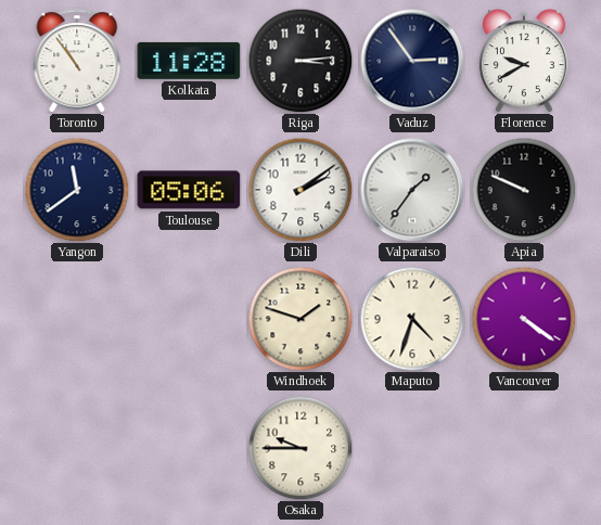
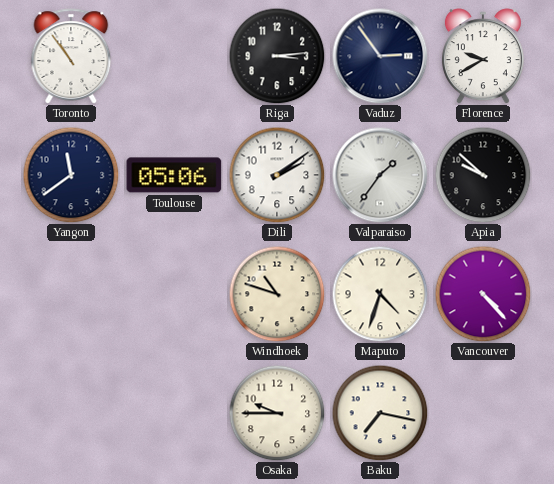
Kolkata: 11:28 -> none
Apia: 9:49 -> 9:52
Windhoek: 1:48 -> 10:48
Vancouver: 4:21 -> 4:23
Baku: none -> 7:17
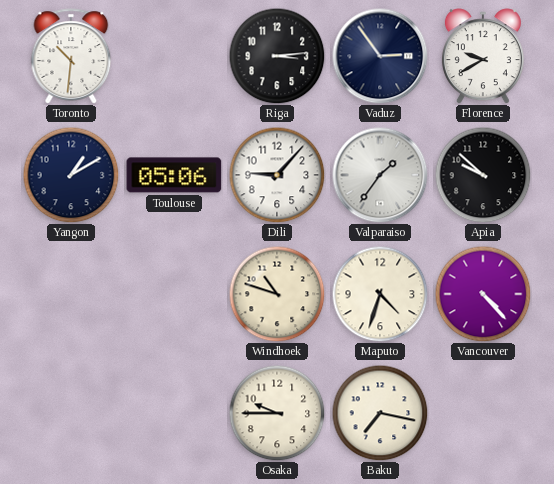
Toronto: 10:54 -> 10:31
Yangon: 11:39 -> 1:10
Dili: 2:09 -> 9:07
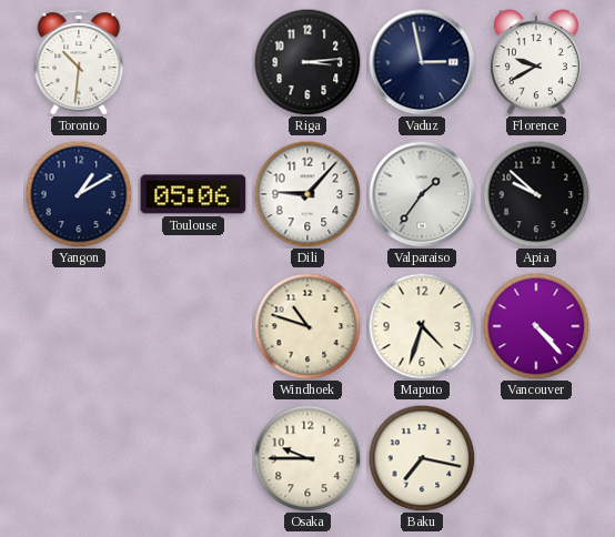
Vaduz: 2:54 -> 2:58
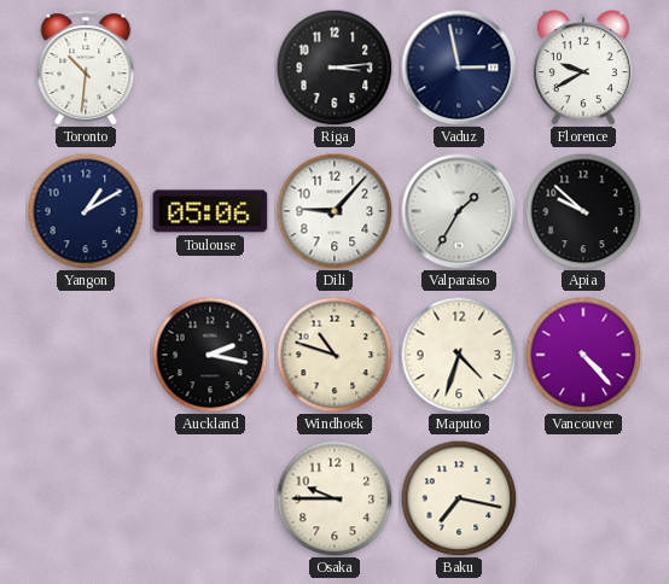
Valparaiso: 1:36 -> 1:35
Auckland: none -> 2:17
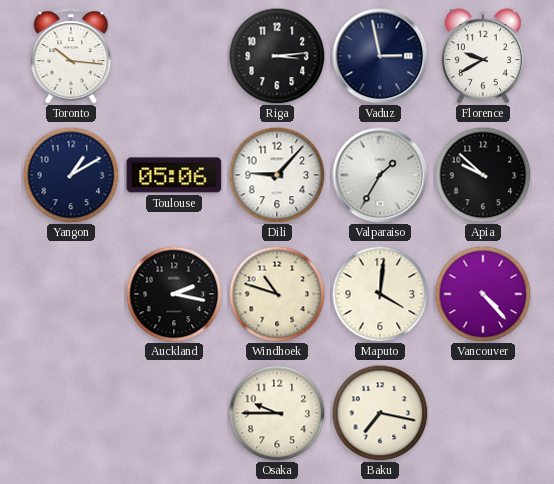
Toronto: 10:31 -> 10:16
Maputo: 4:33 -> 4:01
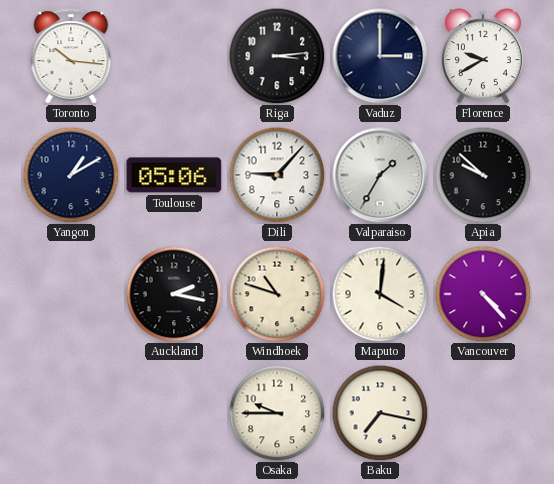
Vaduz: 2:58 -> 3:00
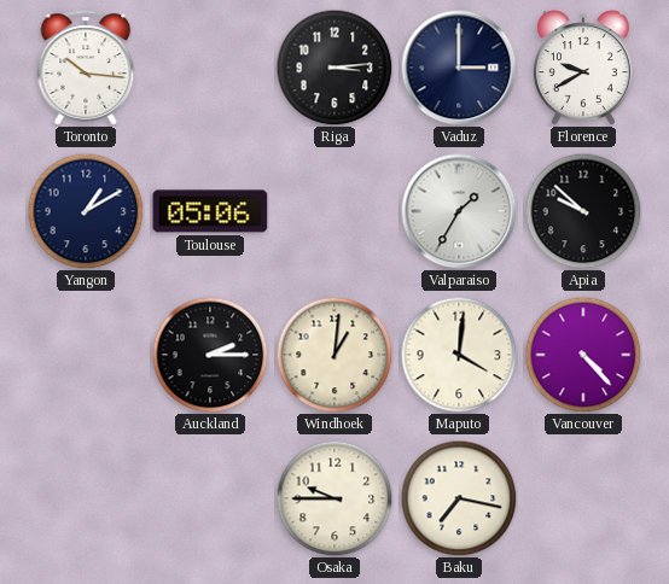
Dili: 9:07 -> none
Auckland: 2:17 -> 2:15
Windhoek: 10:48 -> 1:01
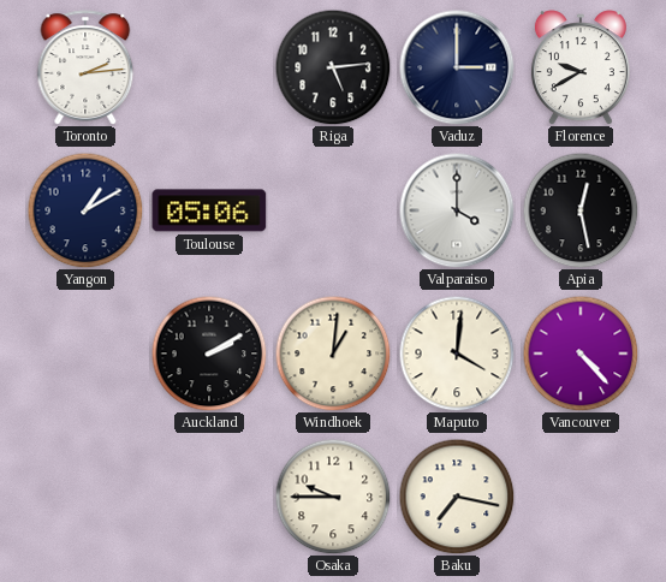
Toronto: 10:16 -> 2:14
Riga: 3:14 -> 5:14
Valparaiso: 1:35 -> 4:00
Apia: 9:52 -> 12:28
Auckland: 2:15 -> 2:10
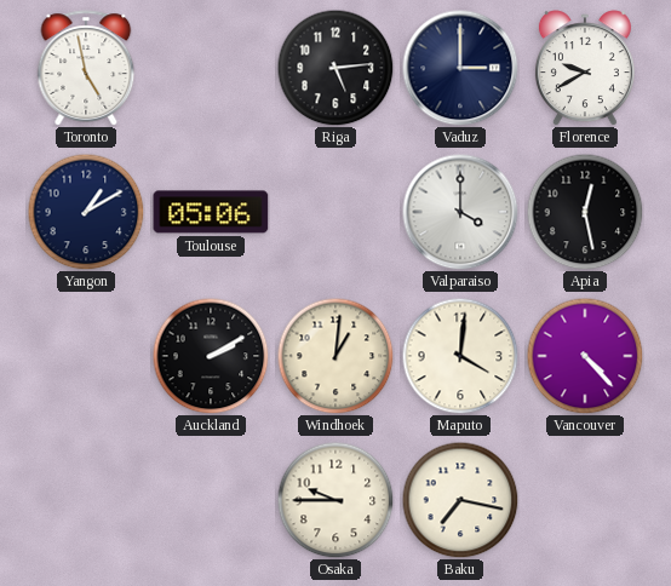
Toronto: 2:14 -> 4:58
